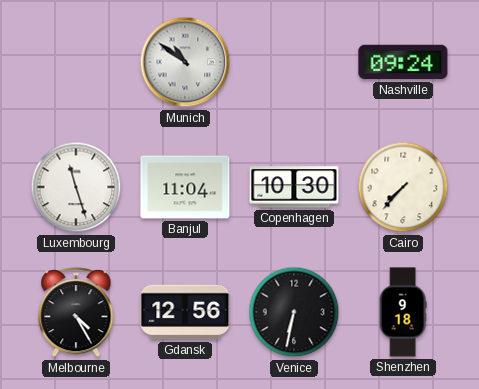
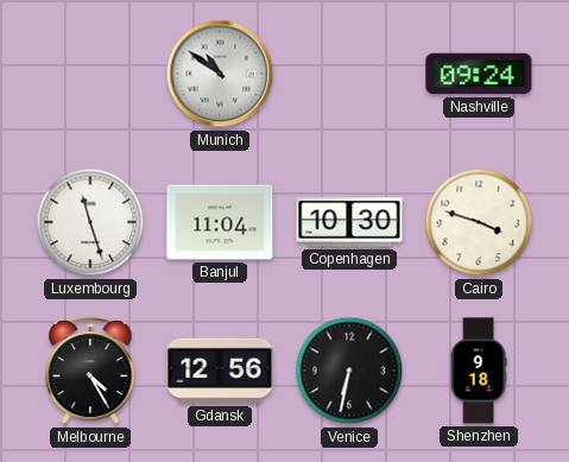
Cairo: 7:37 -> 3:48
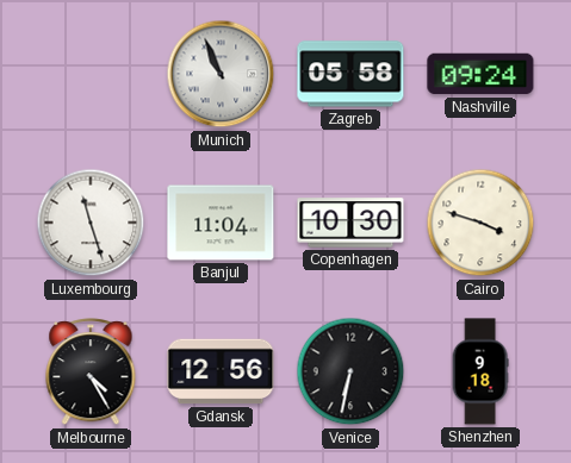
Munich: 10:51 -> 10:56
Zagreb: none -> 05:58
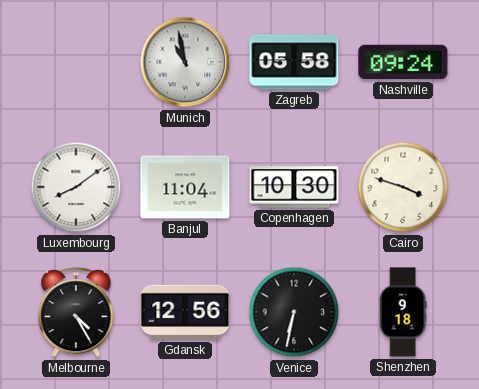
Munich: 10:56 -> 10:58
Luxembourg: 11:27 -> 8:09
